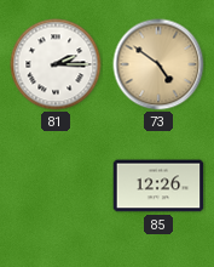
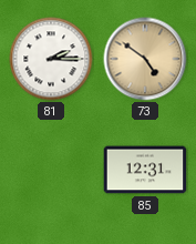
85: 12:26 -> 12:31
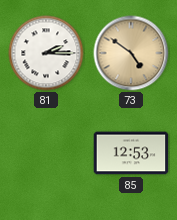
85: 12:31 -> 12:53
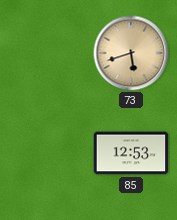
81: 2:15 -> none
73: 4:51 -> 5:42
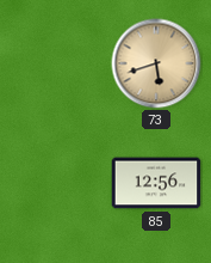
85: 12:53 -> 12:56
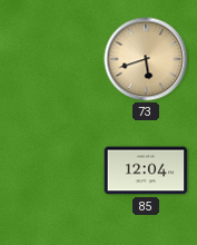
85: 12:56 -> 12:04
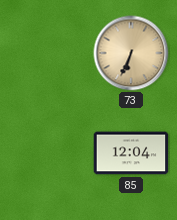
73: 5:42 -> 6:34
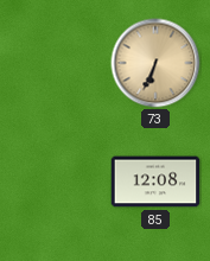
85: 12:04 -> 12:08
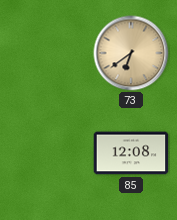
73: 6:34 -> 6:39
